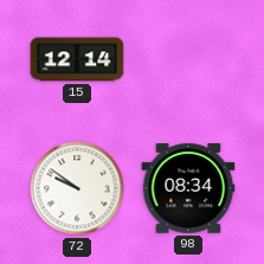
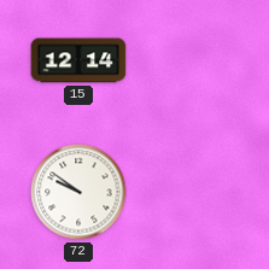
98: 08:34 -> none
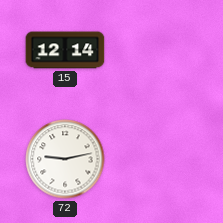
72: 9:51 -> 9:13
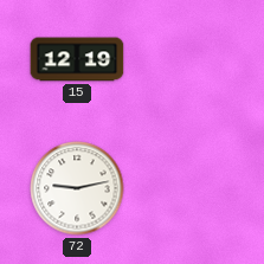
15: 12:14 -> 12:19
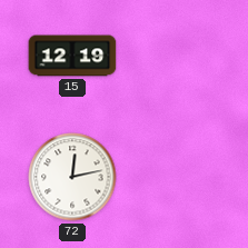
72: 9:13 -> 12:13
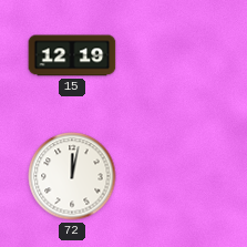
72: 12:13 -> 12:02
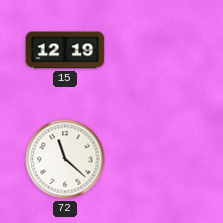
72: 12:02 -> 11:22
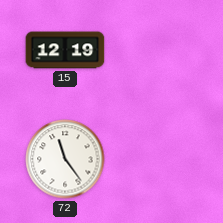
72: 11:22 -> 11:24
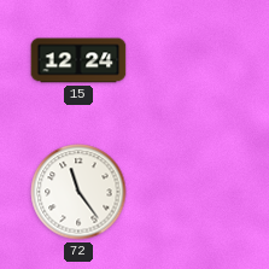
15: 12:19 -> 12:24
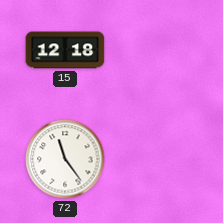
15: 12:24 -> 12:18
